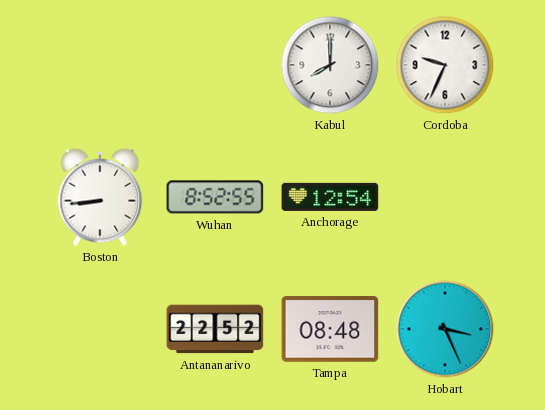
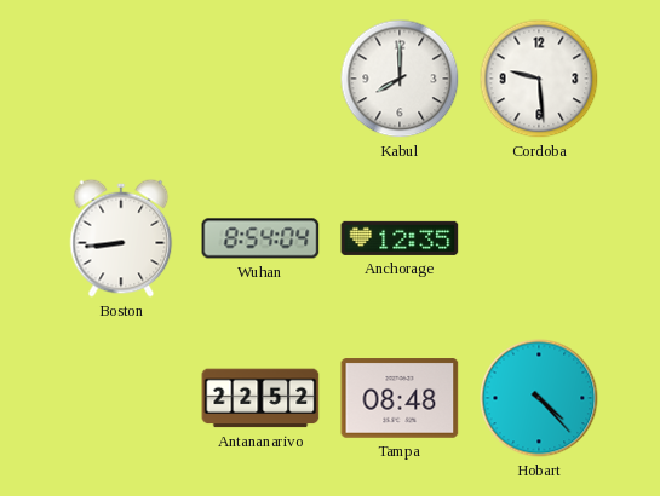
Cordoba: 9:34 -> 9:29
Wuhan: 8:52 -> 8:54
Anchorage: 12:54 -> 12:35
Hobart: 3:26 -> 4:23
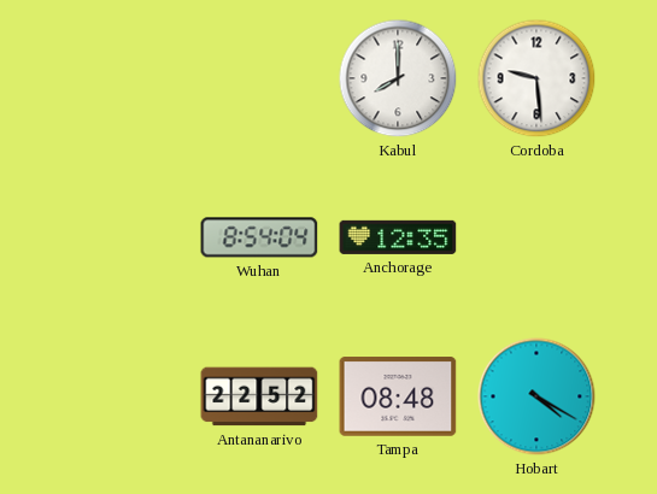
Boston: 8:44 -> none
Hobart: 4:23 -> 4:20
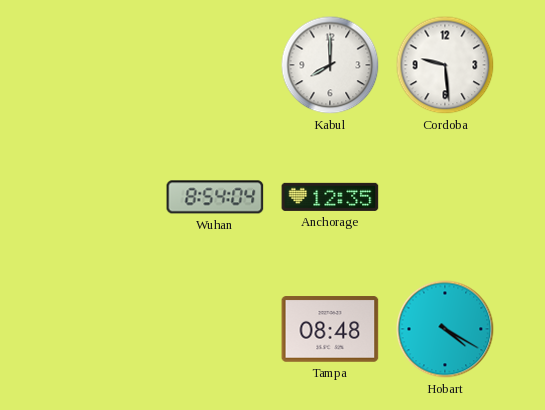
Antananarivo: 22:52 -> none
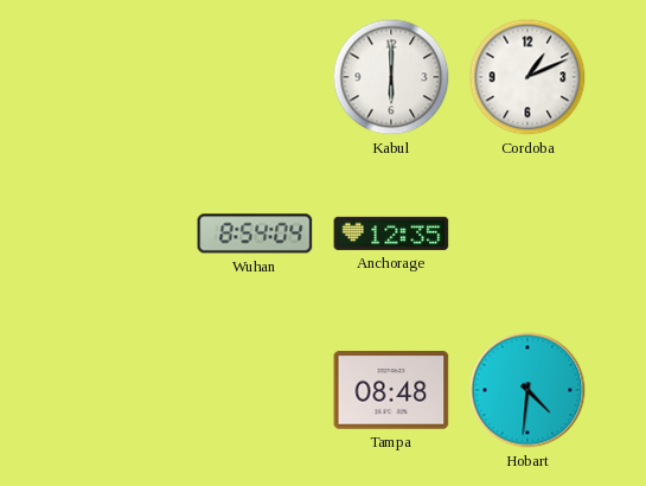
Kabul: 8:00 -> 6:00
Cordoba: 9:29 -> 1:11
Hobart: 4:20 -> 4:31
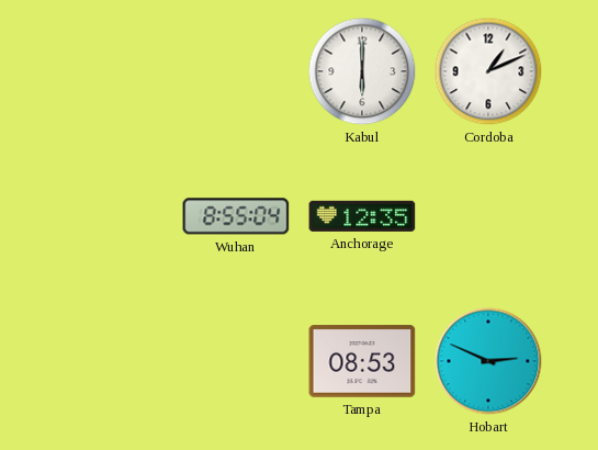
Wuhan: 8:54 -> 8:55
Tampa: 08:48 -> 08:53
Hobart: 4:31 -> 2:49
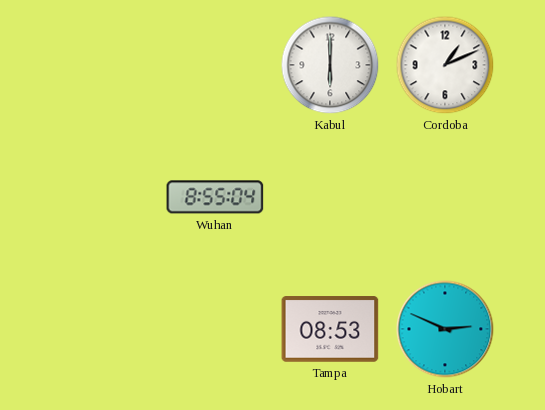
Anchorage: 12:35 -> none
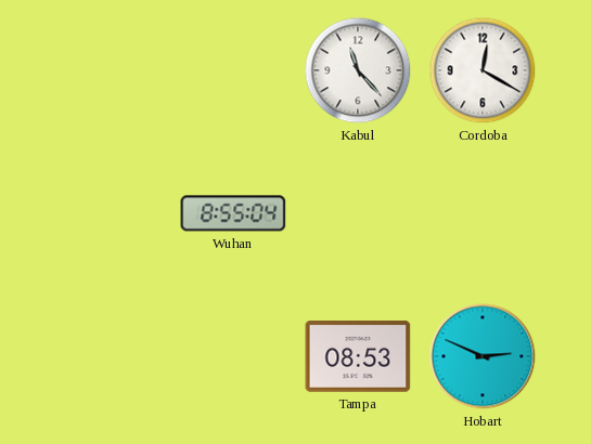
Kabul: 6:00 -> 11:23
Cordoba: 1:11 -> 12:20
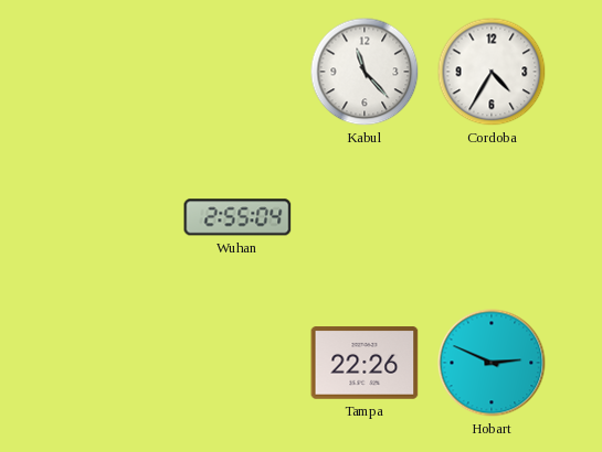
Cordoba: 12:20 -> 4:35
Wuhan: 8:55 -> 2:55
Tampa: 08:53 -> 22:26
